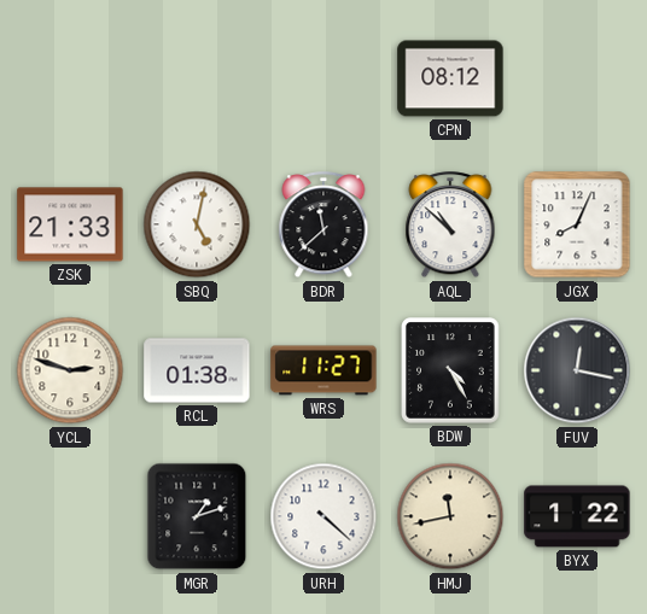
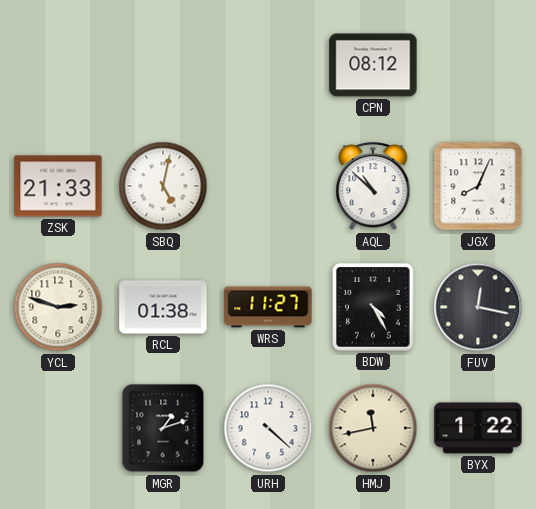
BDR: 11:38 -> none
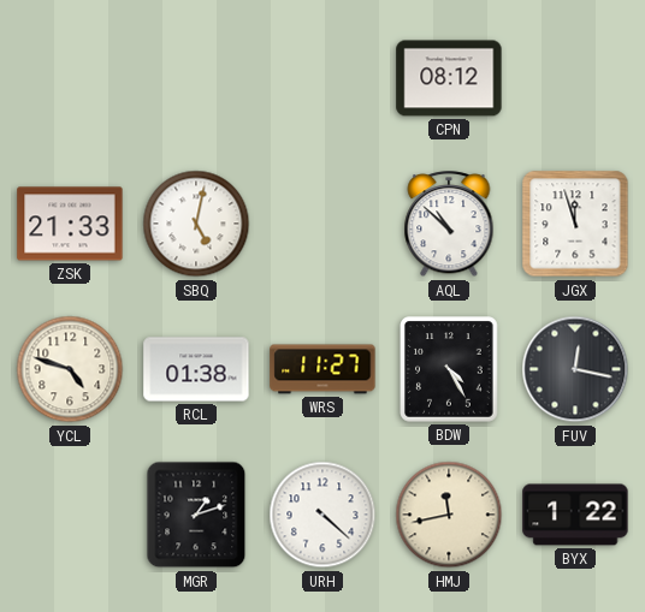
JGX: 8:04 -> 11:57
YCL: 2:48 -> 4:48
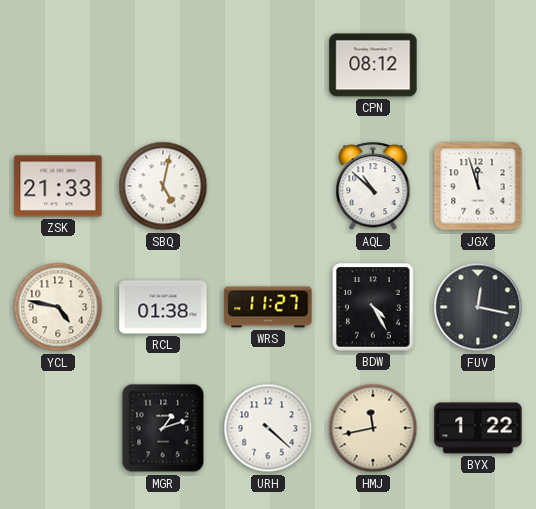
YCL: 4:48 -> 4:47
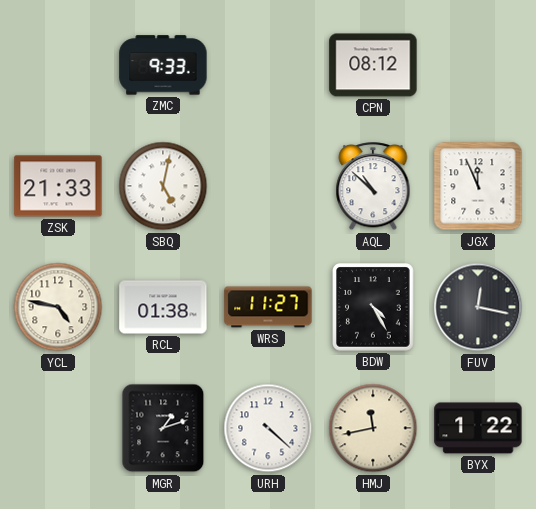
ZMC: none -> 9:33
JGX: 11:57 -> 11:56
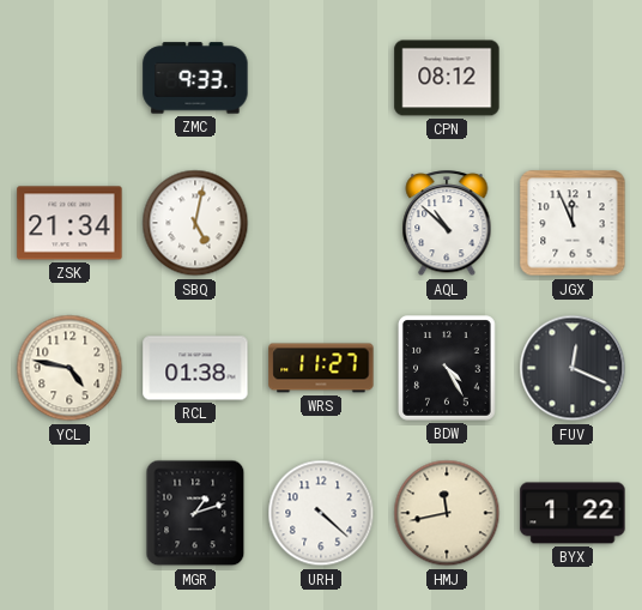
ZSK: 21:33 -> 21:34
FUV: 12:17 -> 12:19
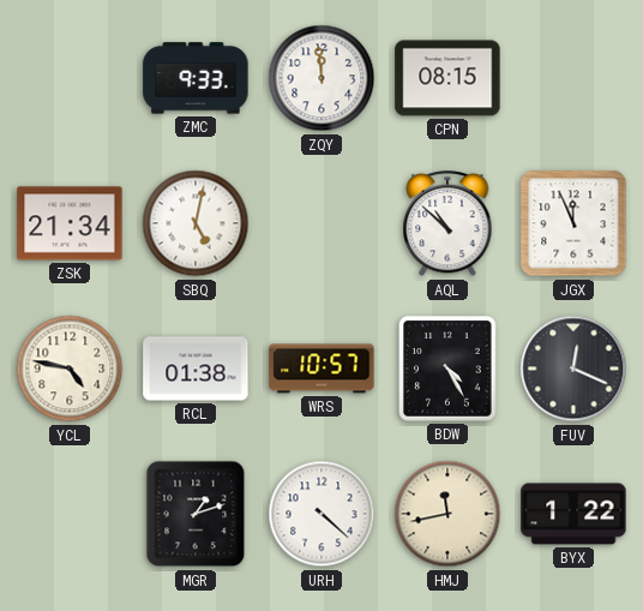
ZQY: none -> 11:59
CPN: 08:12 -> 08:15
WRS: 11:27 -> 10:57
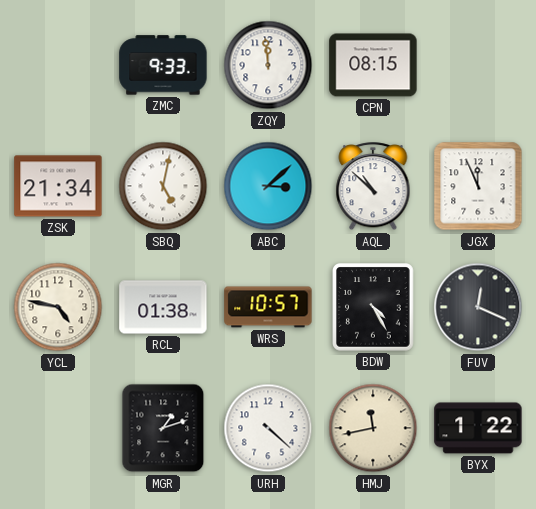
ABC: none -> 3:08
